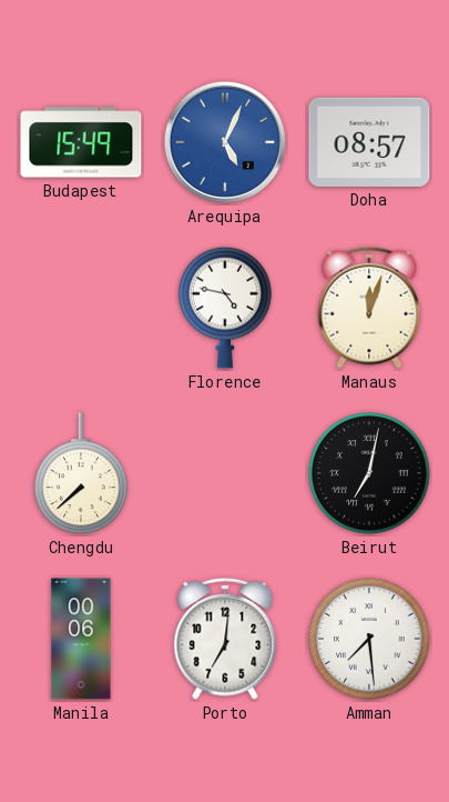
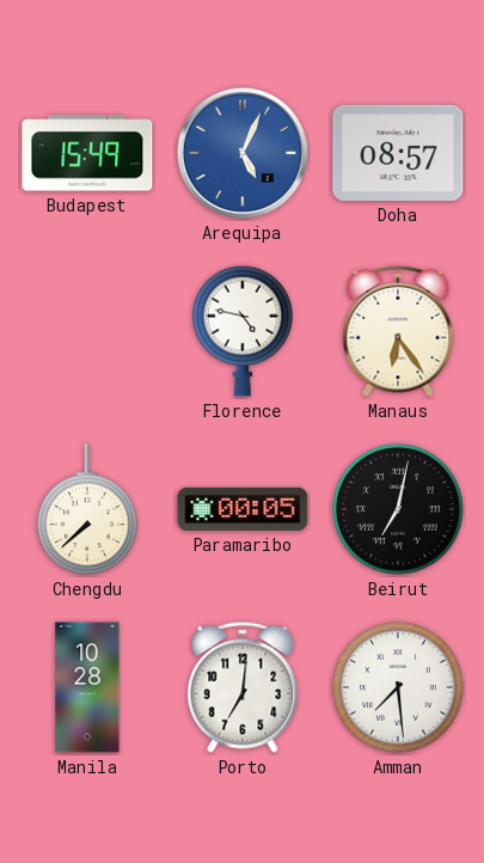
Manaus: 12:03 -> 6:24
Paramaribo: none -> 00:05
Manila: 00:06 -> 10:28
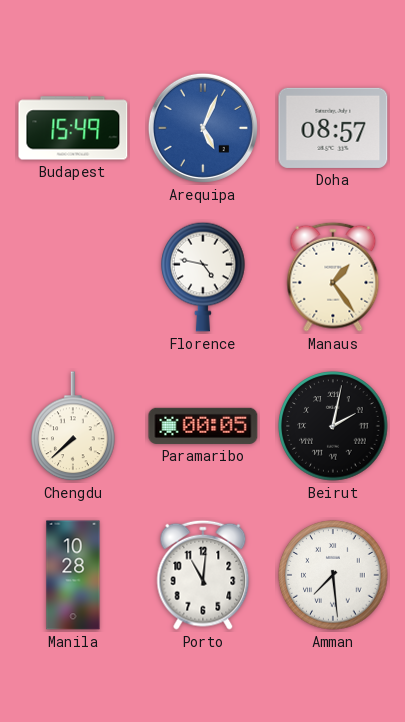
Manaus: 6:24 -> 1:24
Beirut: 7:02 -> 2:02
Porto: 7:01 -> 11:01
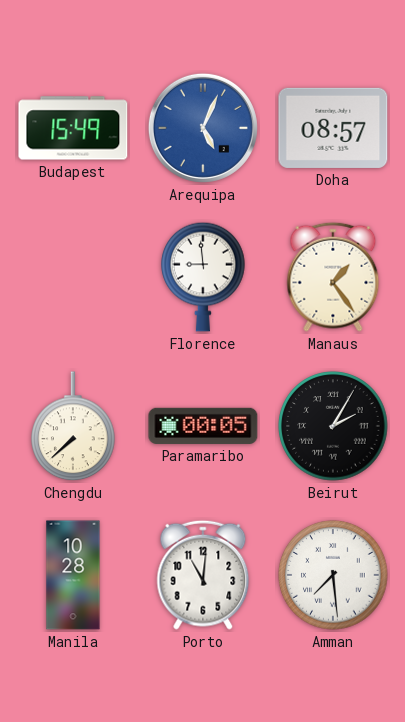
Florence: 4:47 -> 8:59
Beirut: 2:02 -> 2:05
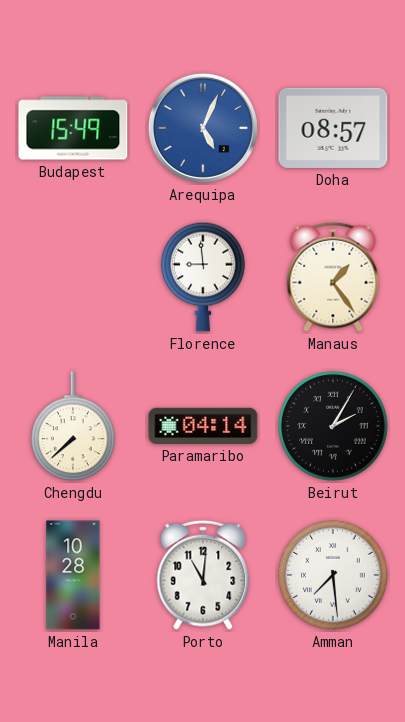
Paramaribo: 00:05 -> 04:14
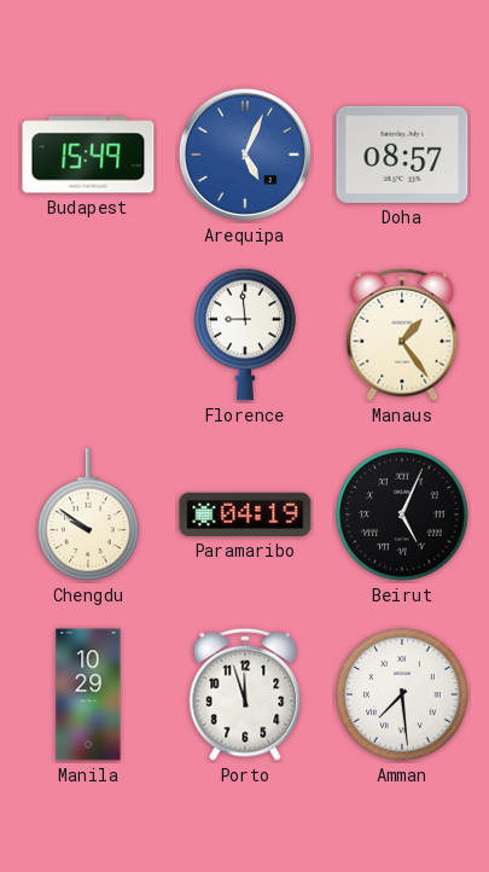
Chengdu: 7:38 -> 9:51
Paramaribo: 04:14 -> 04:19
Beirut: 2:05 -> 5:04
Manila: 10:28 -> 10:29
Porto: 11:01 -> 11:57
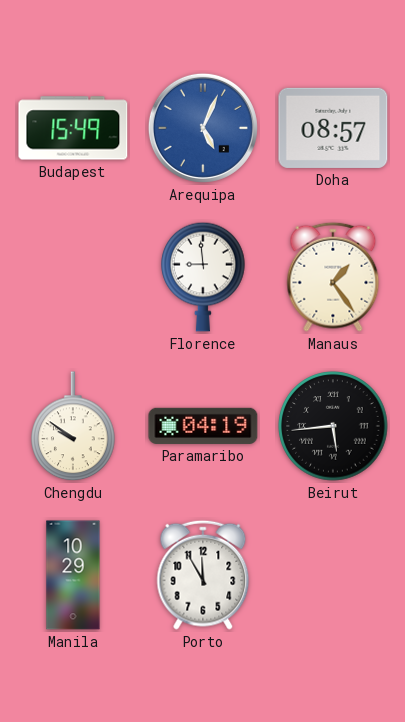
Beirut: 5:04 -> 5:44
Porto: 11:57 -> 11:55
Amman: 7:29 -> none
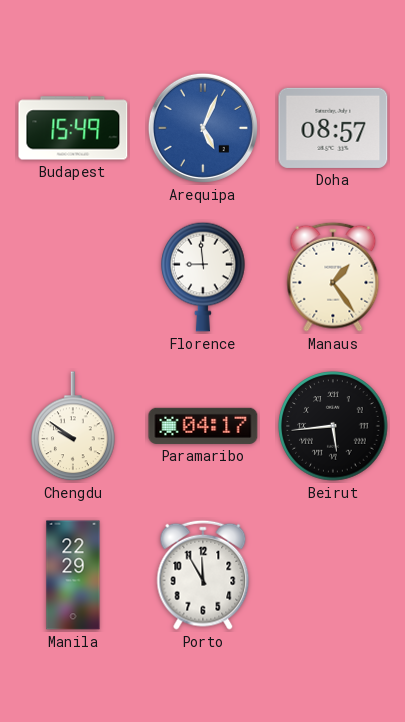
Paramaribo: 04:19 -> 04:17
Manila: 10:29 -> 22:29
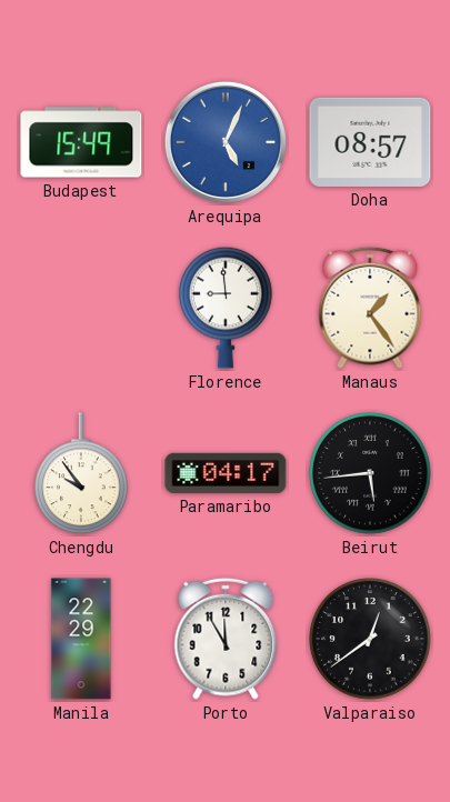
Chengdu: 9:51 -> 9:54
Valparaiso: none -> 12:39
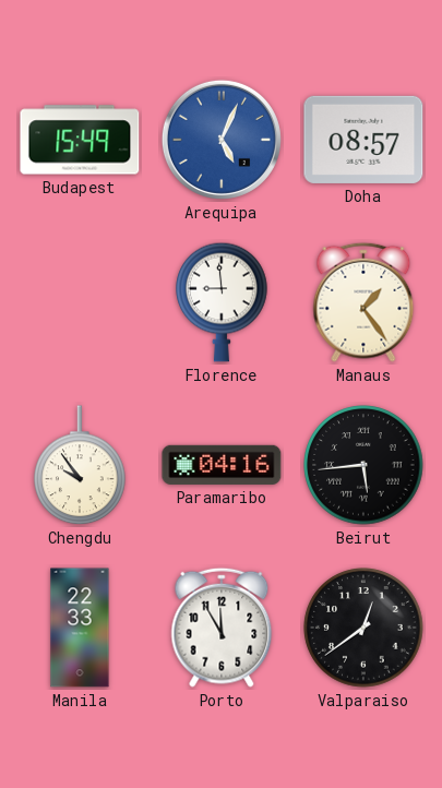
Paramaribo: 04:17 -> 04:16
Manila: 22:29 -> 22:33
